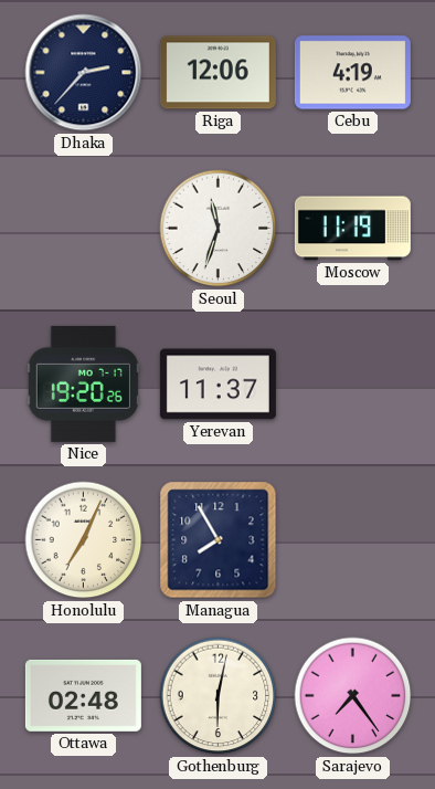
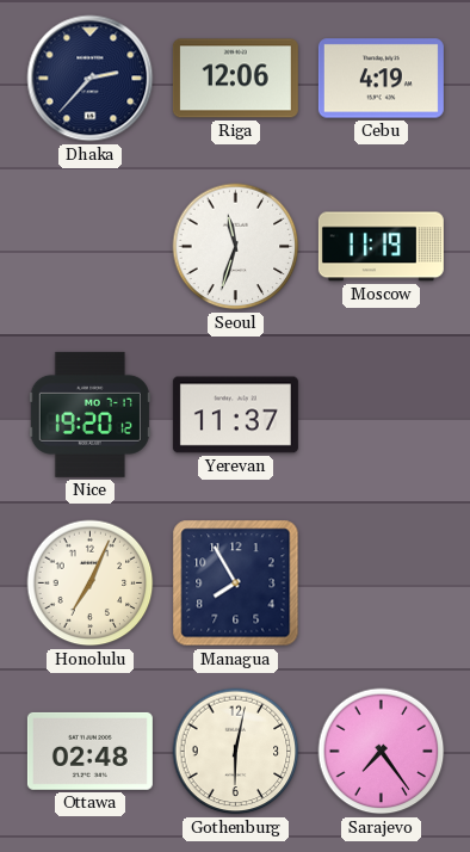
Nice: 19:20:26 -> 19:20:12
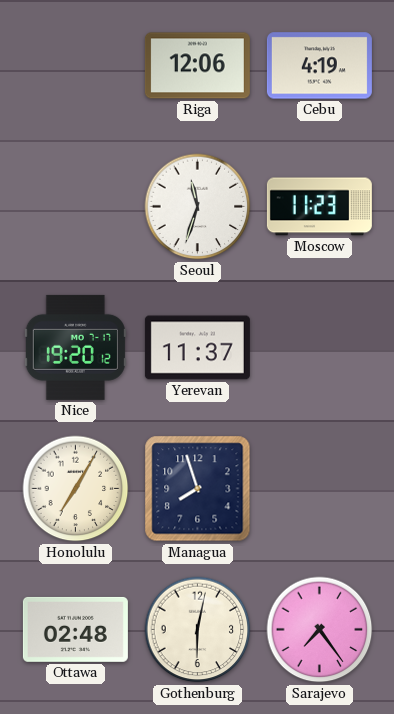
Dhaka: 2:37 -> none
Moscow: 11:19 -> 11:23
Honolulu: 7:04 -> 7:05
Managua: 7:55 -> 7:57
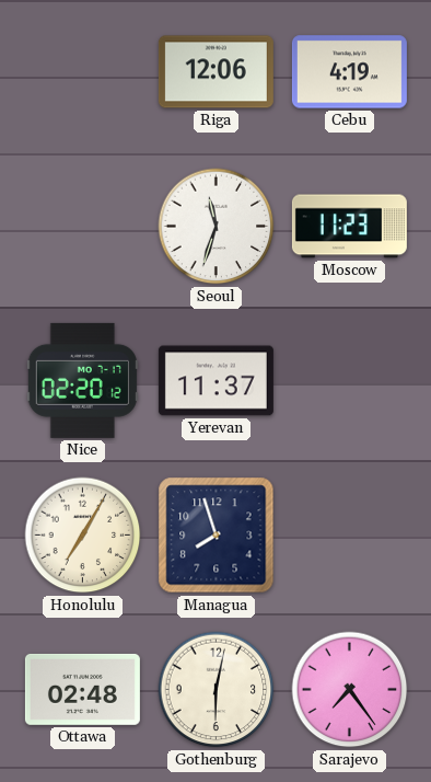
Nice: 19:20 -> 02:20
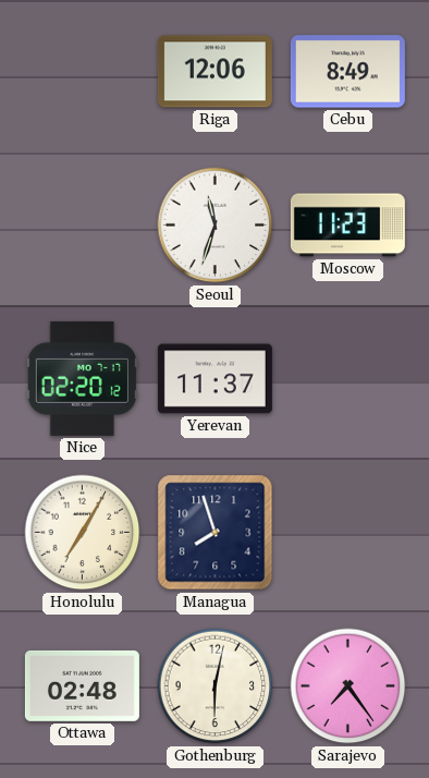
Cebu: 4:19 -> 8:49
